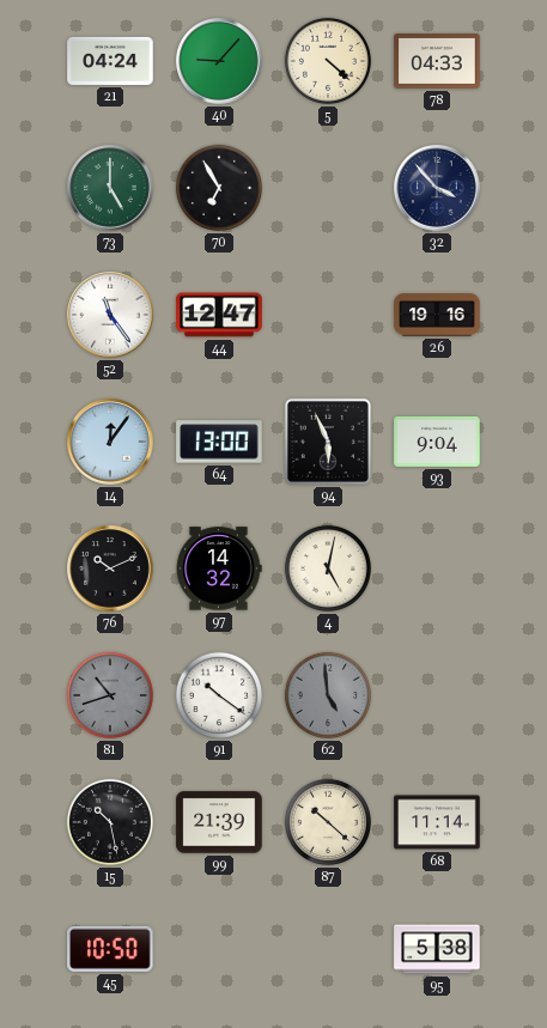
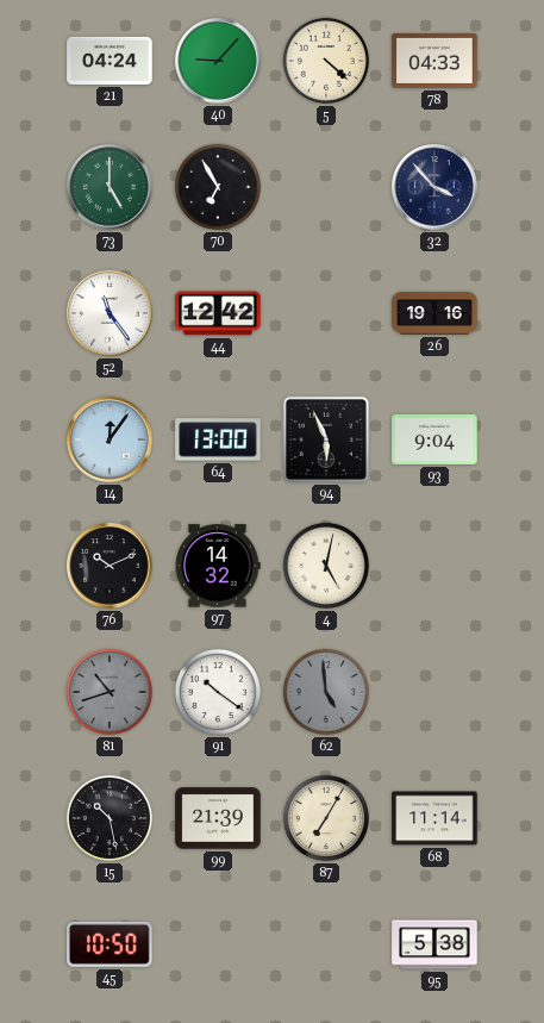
44: 12:47 -> 12:42
87: 10:22 -> 7:05
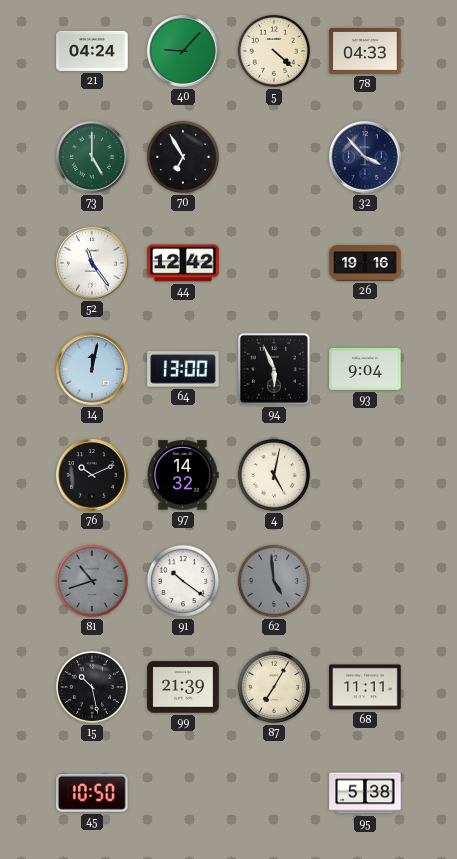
14: 12:06 -> 12:02
68: 11:14 -> 11:11
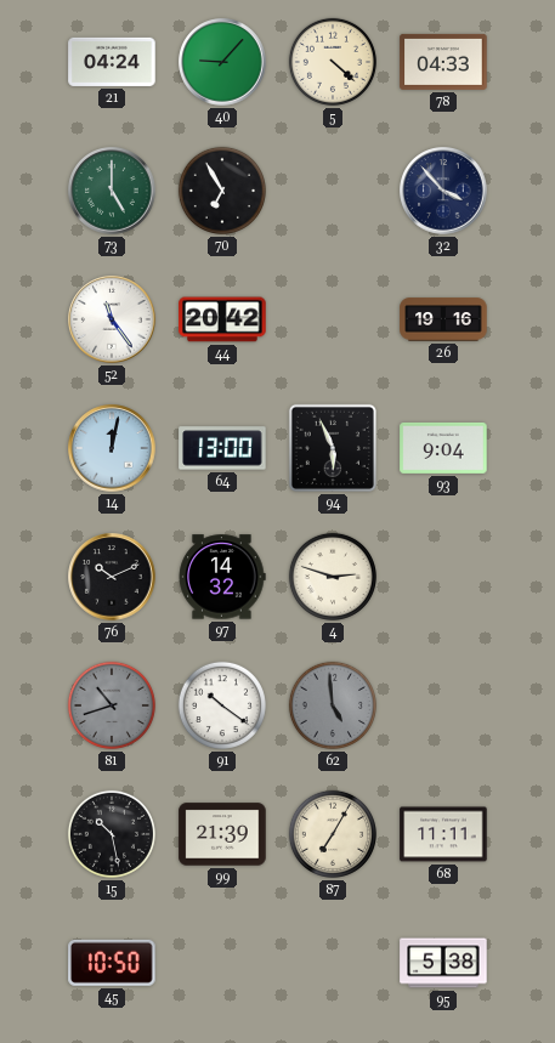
44: 12:42 -> 20:42
4: 5:02 -> 2:48
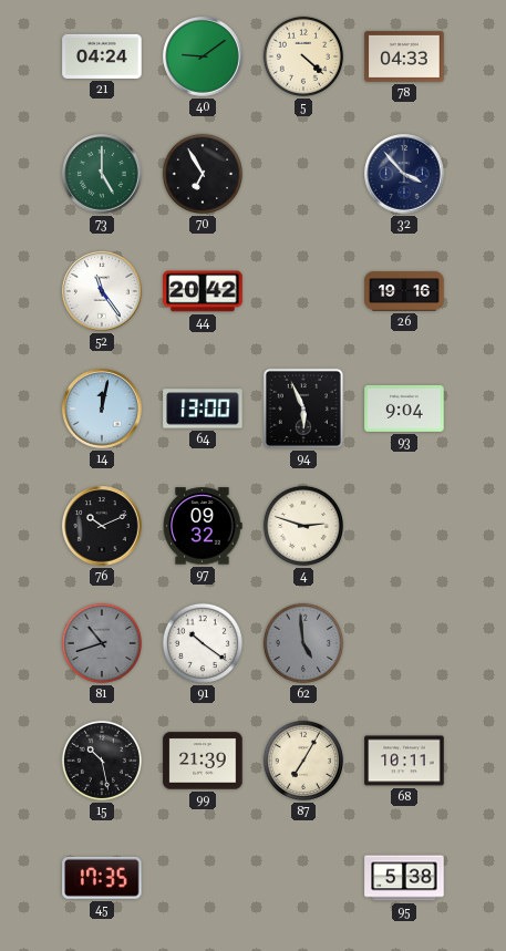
40: 9:07 -> 9:09
97: 14:32 -> 09:32
68: 11:11 -> 10:11
45: 10:50 -> 17:35
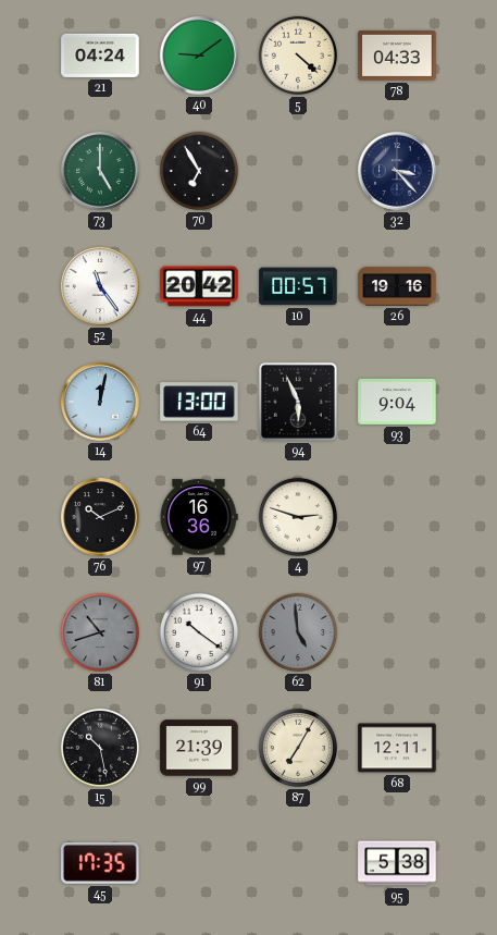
32: 3:53 -> 3:23
10: none -> 00:57
97: 09:32 -> 16:36
68: 10:11 -> 12:11
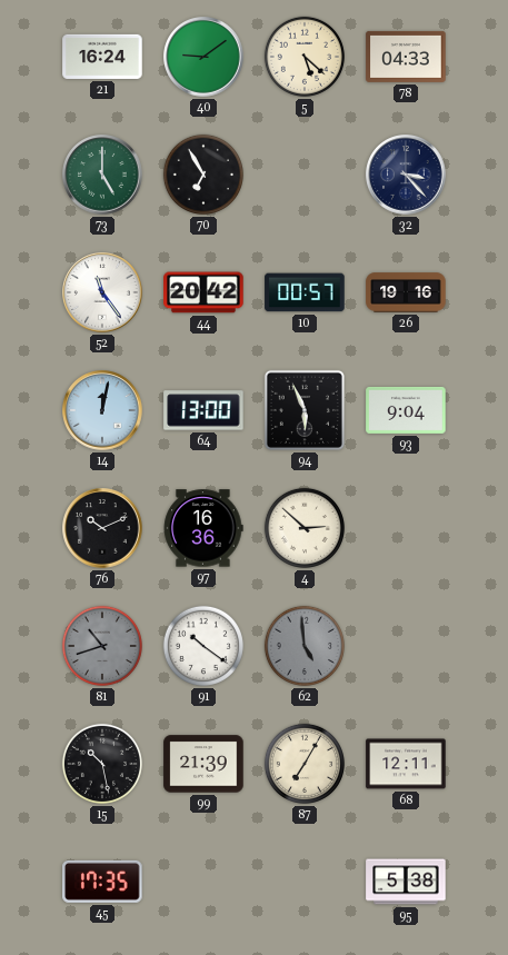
21: 04:24 -> 16:24
5: 4:22 -> 5:22
4: 2:48 -> 2:52
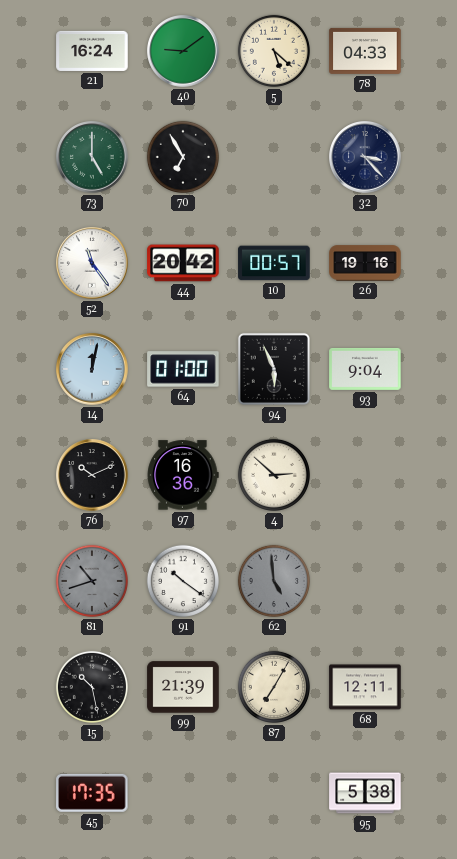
64: 13:00 -> 01:00
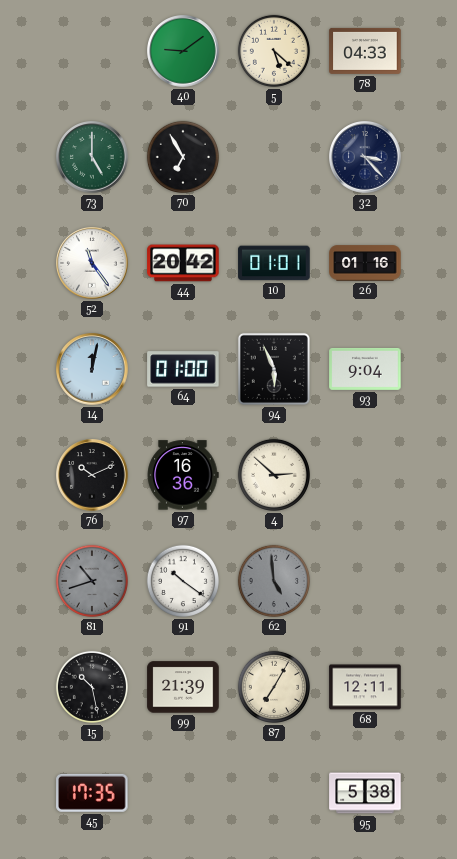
21: 16:24 -> none
10: 00:57 -> 01:01
26: 19:16 -> 01:16
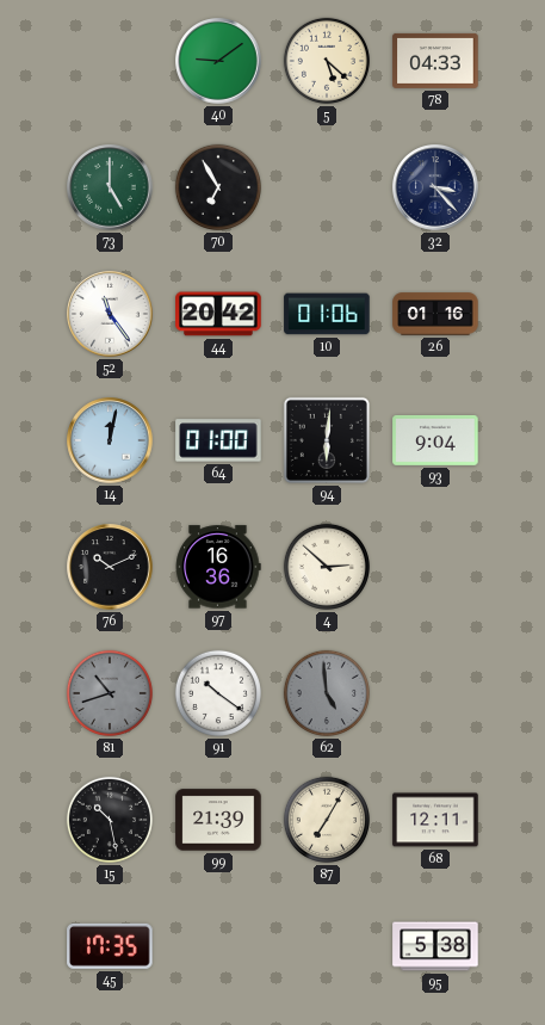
10: 01:01 -> 01:06
94: 5:56 -> 6:01
